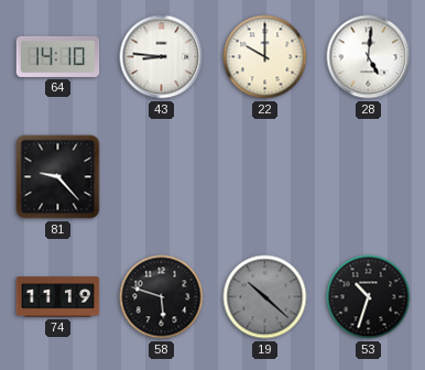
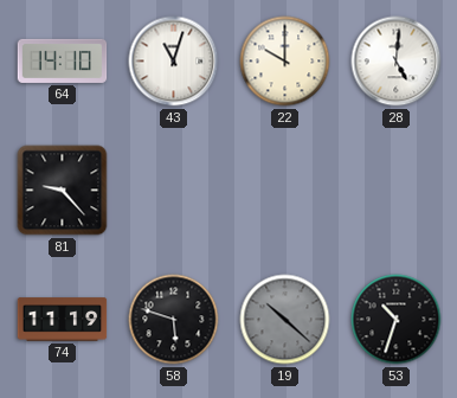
43: 8:46 -> 11:03
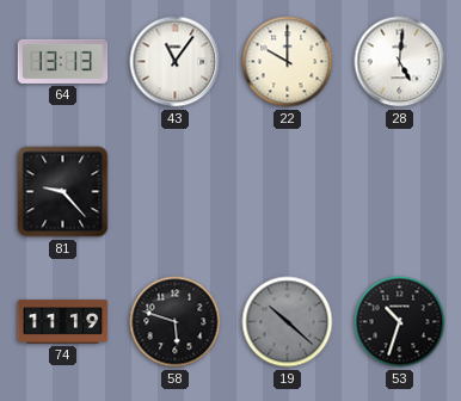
64: 14:10 -> 13:13
43: 11:03 -> 11:06
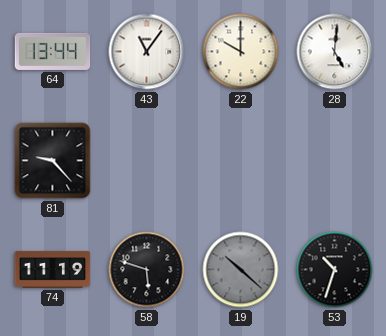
64: 13:13 -> 13:44
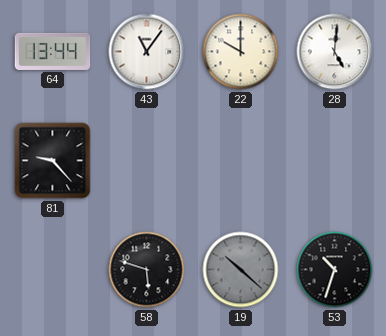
74: 11:19 -> none
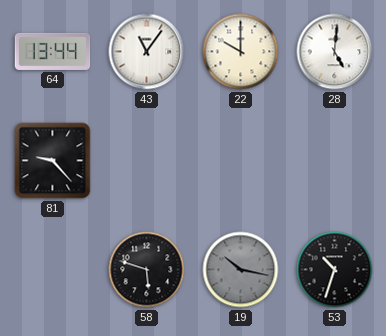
19: 10:22 -> 10:17
